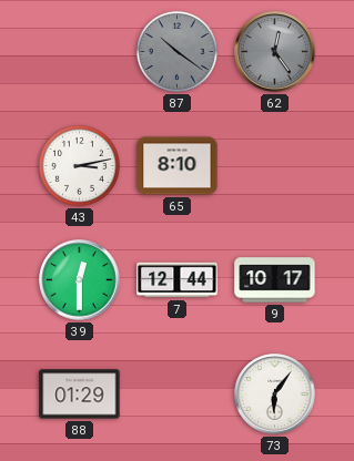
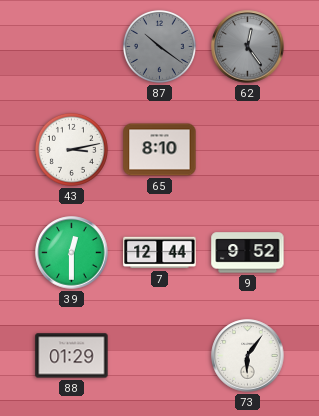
9: 10:17 -> 9:52
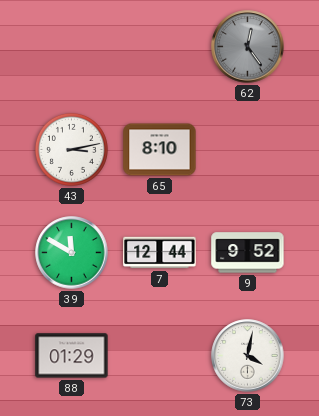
87: 10:21 -> none
39: 12:30 -> 11:50
73: 6:06 -> 4:02
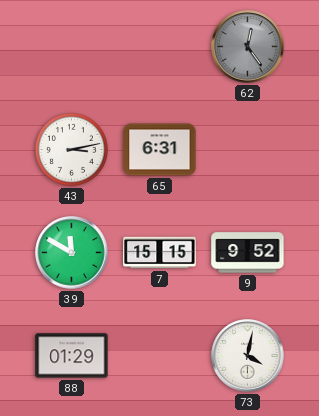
65: 8:10 -> 6:31
7: 12:44 -> 15:15
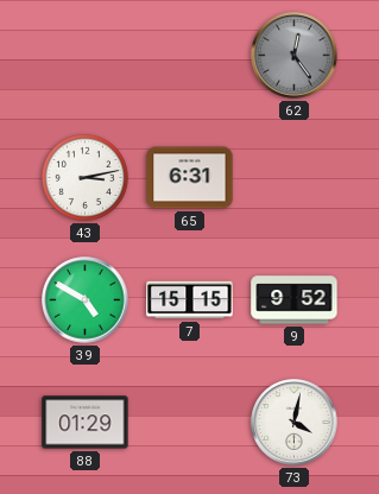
39: 11:50 -> 4:50
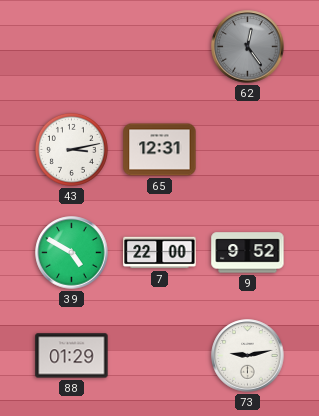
65: 6:31 -> 12:31
7: 15:15 -> 22:00
73: 4:02 -> 9:13
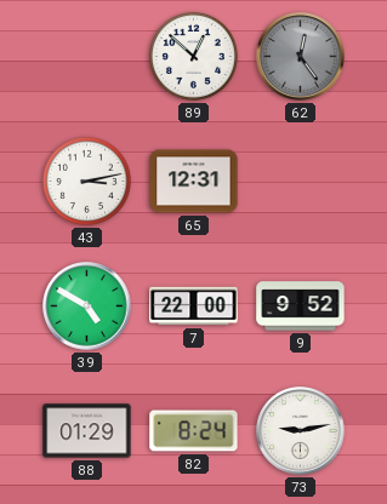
89: none -> 12:52
82: none -> 8:24
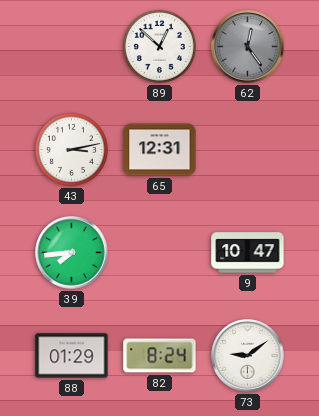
39: 4:50 -> 7:44
7: 22:00 -> none
9: 9:52 -> 10:47
73: 9:13 -> 9:09
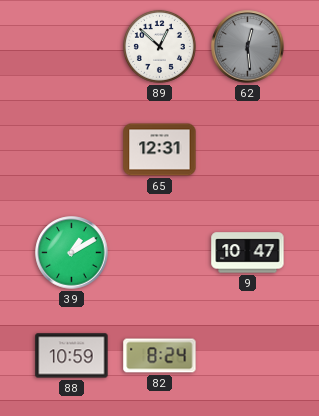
62: 12:24 -> 12:29
43: 3:13 -> none
39: 7:44 -> 1:10
88: 01:29 -> 10:59
73: 9:09 -> none
